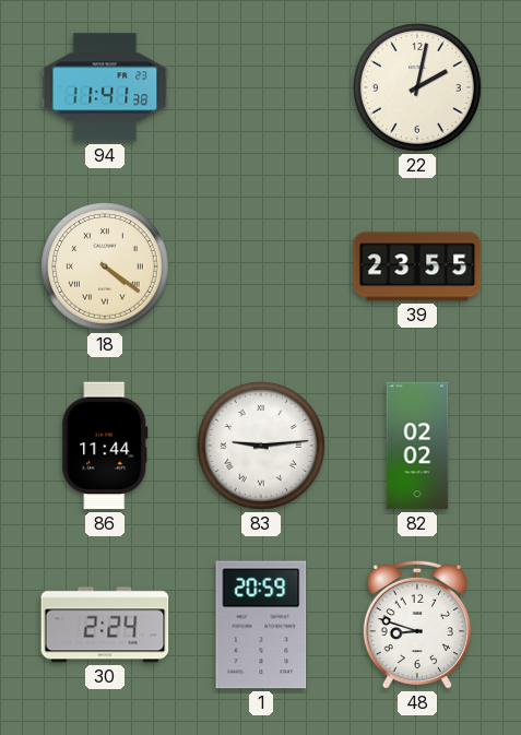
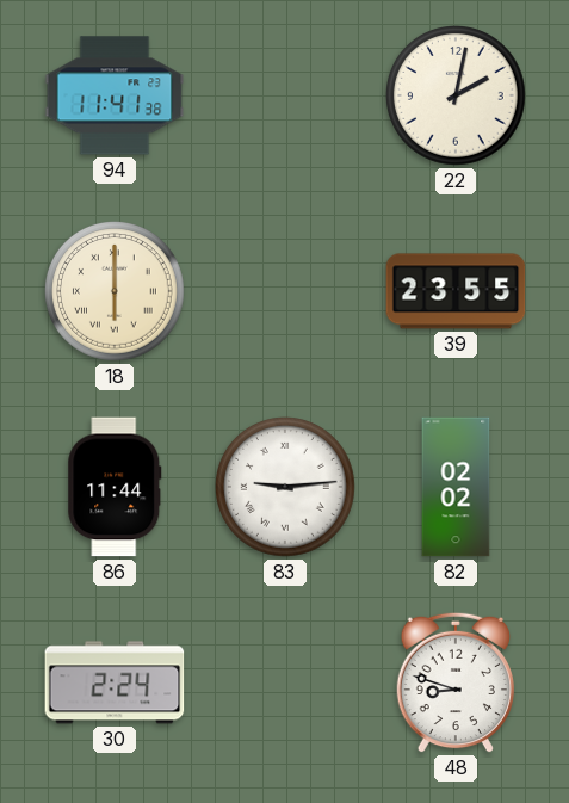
18: 4:21 -> 6:00
1: 20:59 -> none
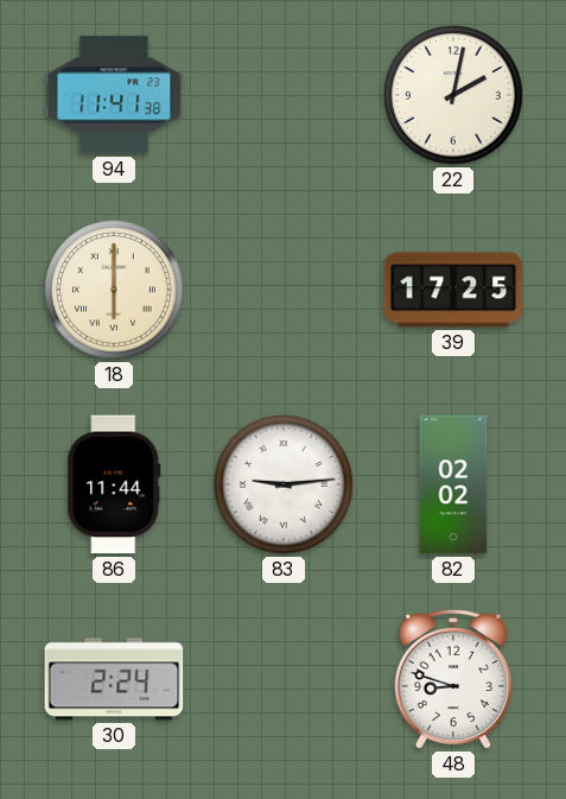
39: 23:55 -> 17:25
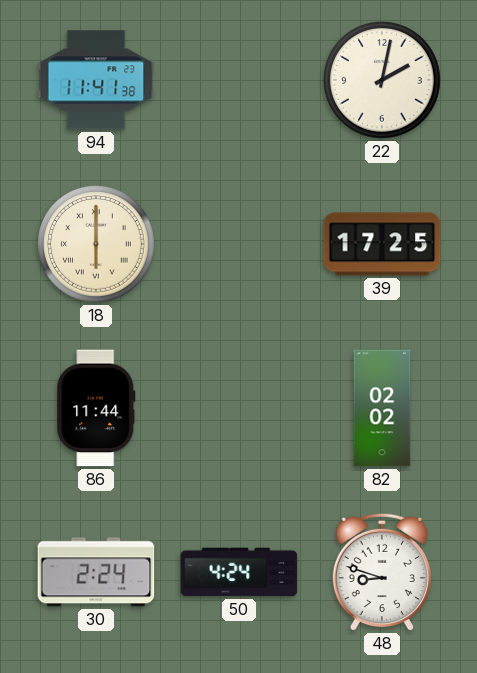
83: 9:14 -> none
50: none -> 4:24
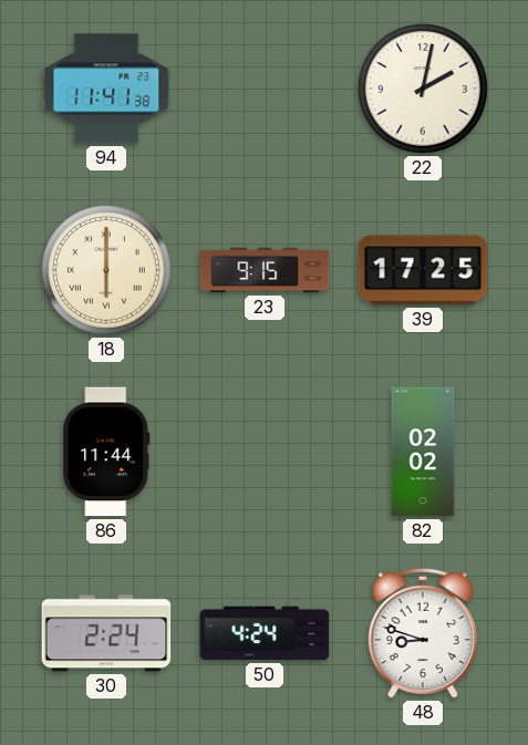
23: none -> 9:15
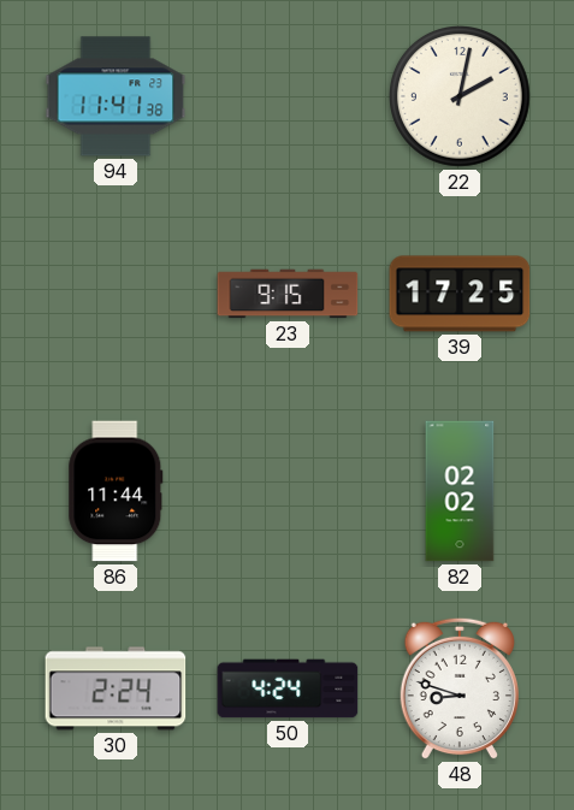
18: 6:00 -> none
